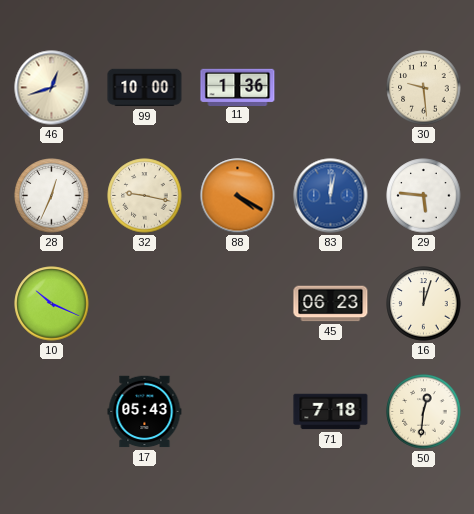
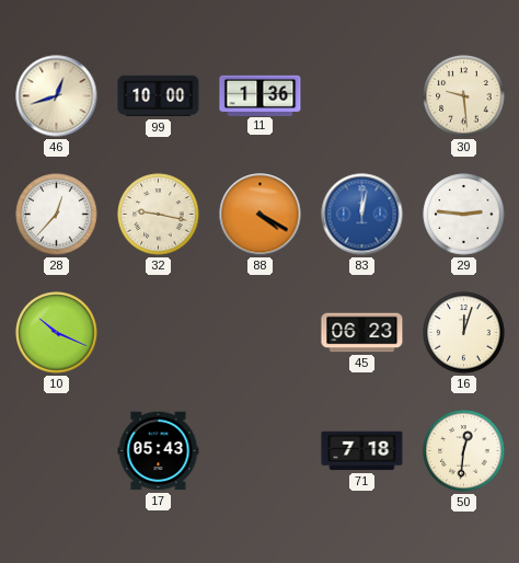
28: 12:34 -> 12:37
29: 5:46 -> 2:46
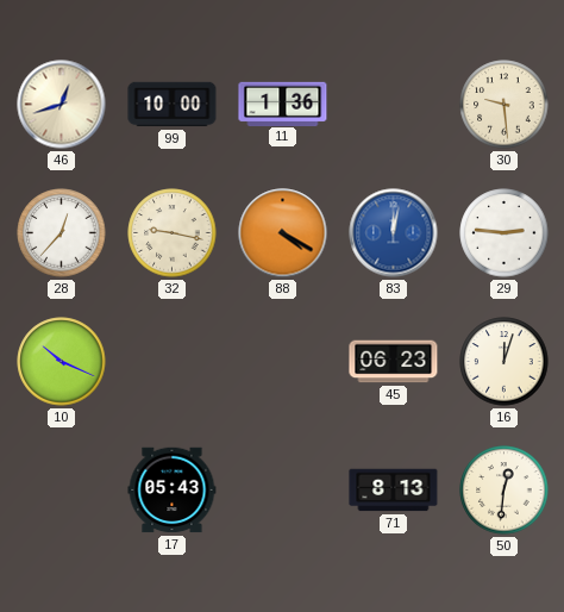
71: 7:18 -> 8:13
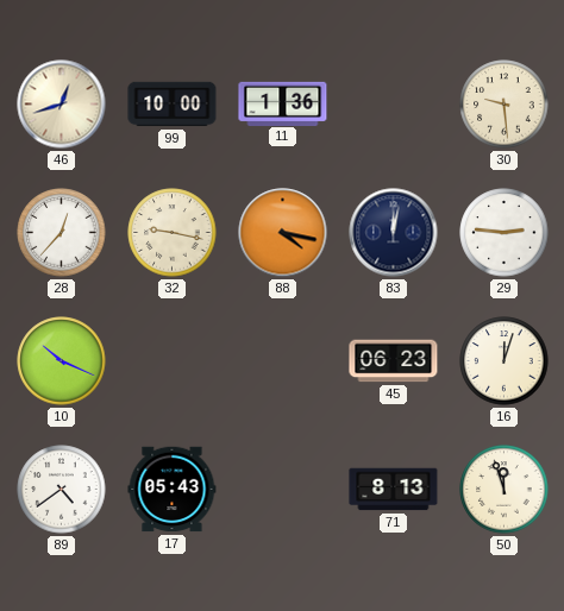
88: 4:20 -> 4:17
83 dial: blue -> navy
89: none -> 4:39
50: 12:31 -> 11:57
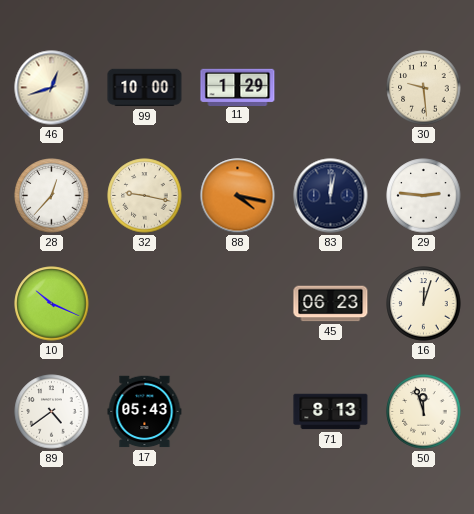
11: 1:36 -> 1:29
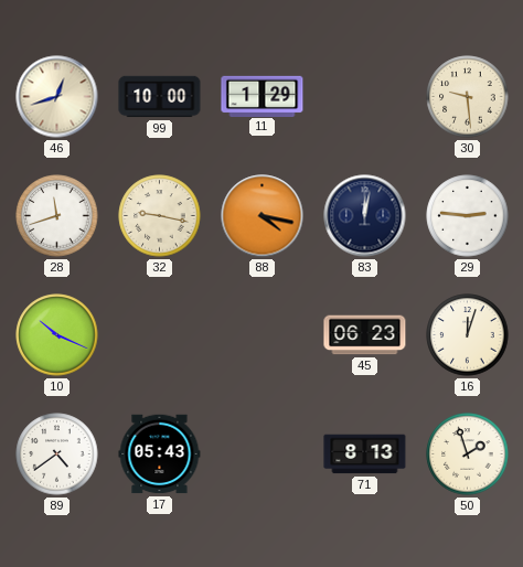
28: 12:37 -> 11:42
50: 11:57 -> 1:57
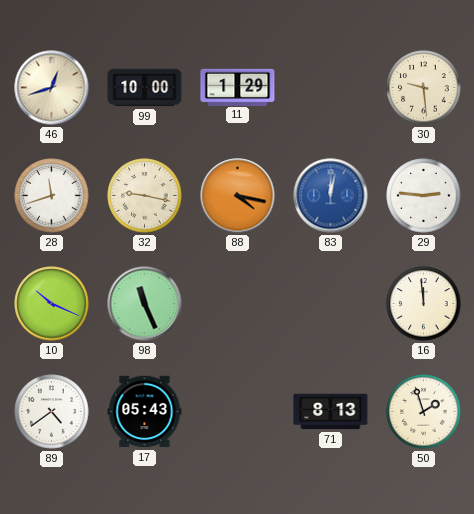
83 dial: navy -> blue
98: none -> 11:26
45: 06:23 -> none
16: 12:03 -> 11:59
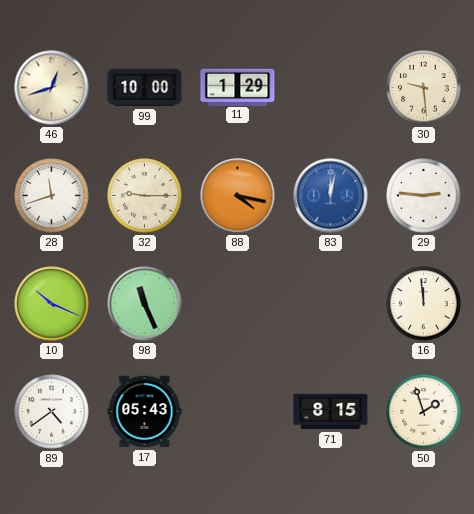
32: 9:17 -> 9:15
71: 8:13 -> 8:15
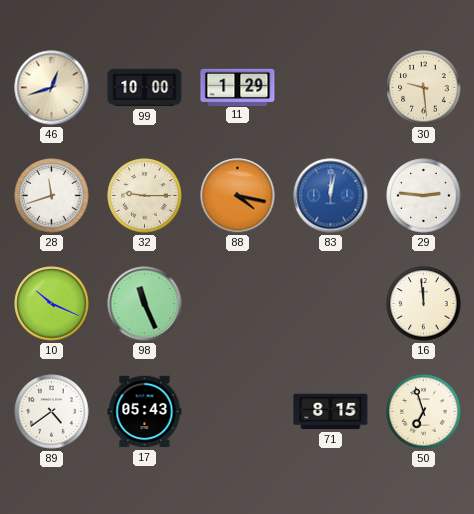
50: 1:57 -> 6:57
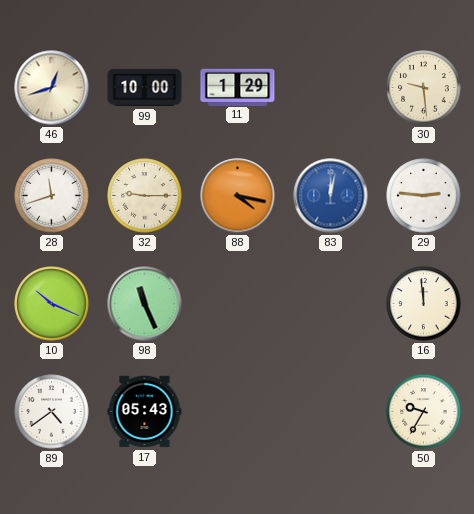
71: 8:15 -> none
50: 6:57 -> 9:35
